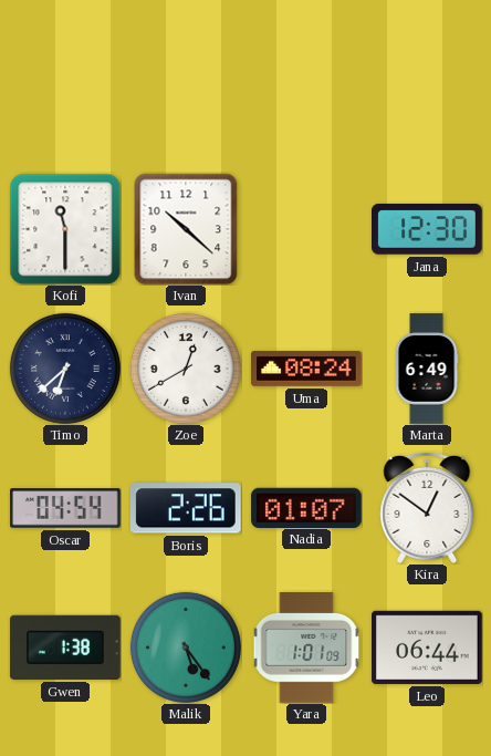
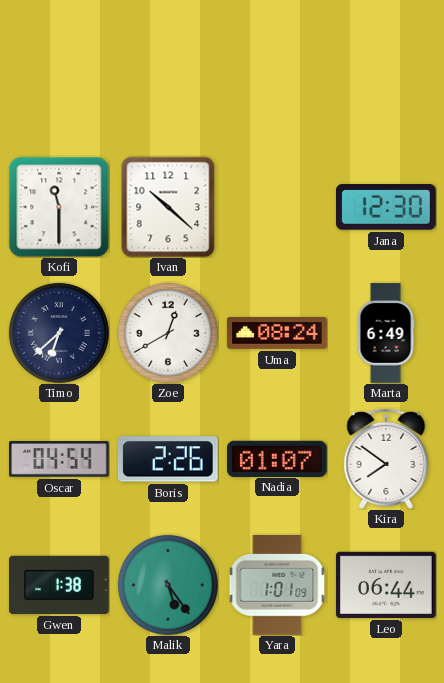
Kira: 12:51 -> 7:51
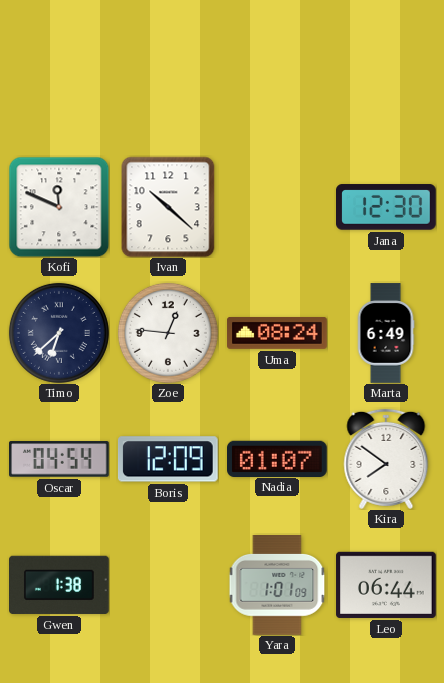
Kofi: 11:30 -> 11:49
Zoe: 12:40 -> 12:46
Boris: 2:26 -> 12:09
Malik: 5:24 -> none
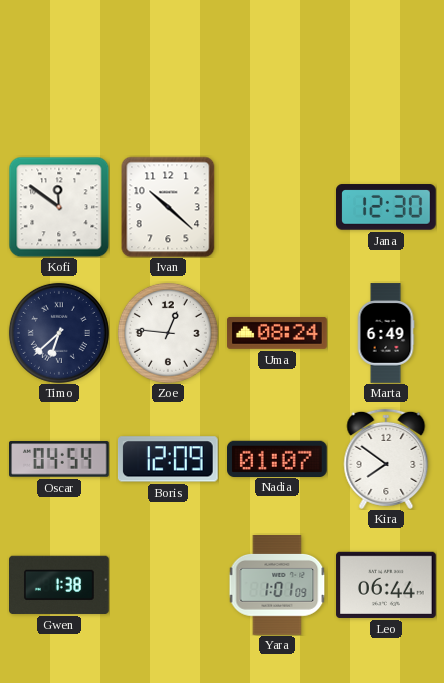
Kofi: 11:49 -> 11:51
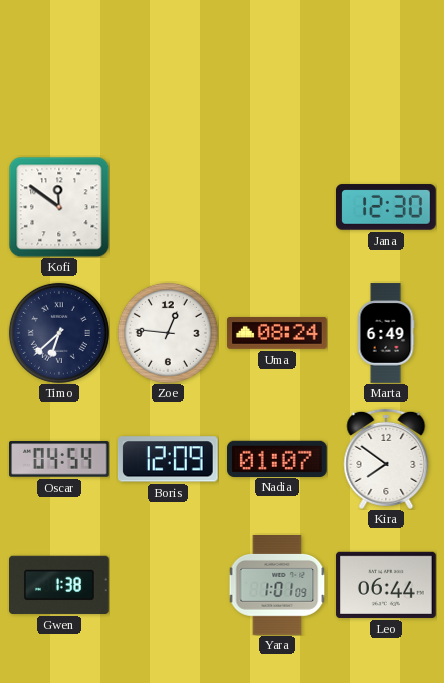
Ivan: 10:22 -> none
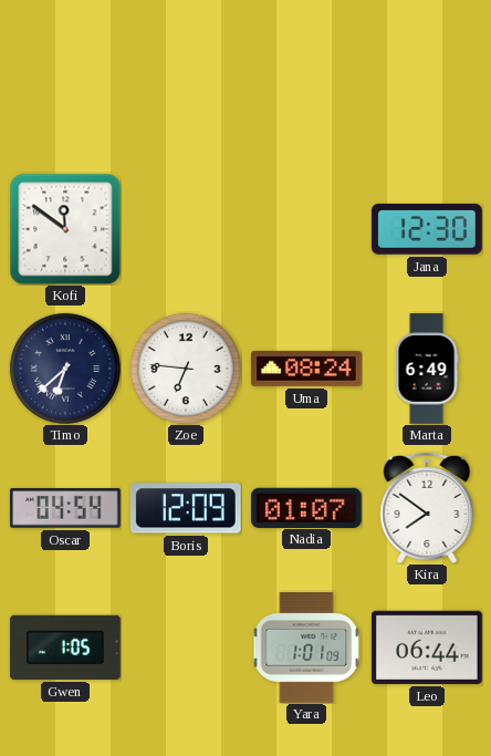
Zoe: 12:46 -> 6:46
Gwen: 1:38 -> 1:05
